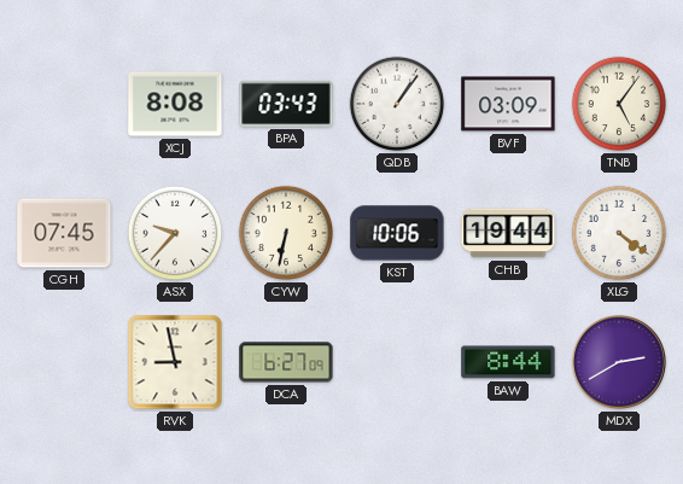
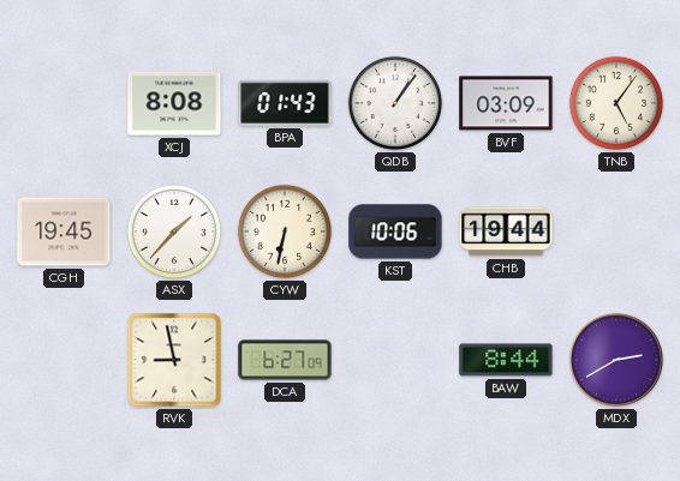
BPA: 03:43 -> 01:43
CGH: 07:45 -> 19:45
ASX: 9:37 -> 1:37
XLG: 4:21 -> none
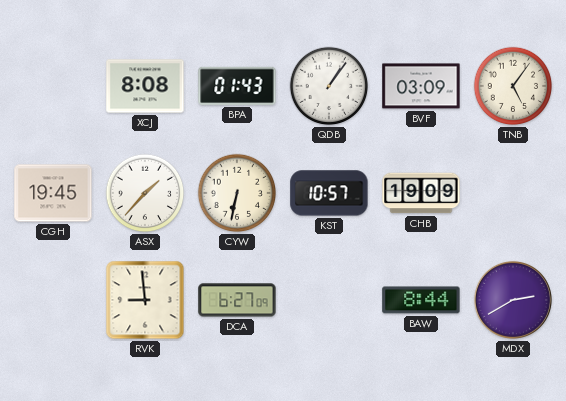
KST: 10:06 -> 10:57
CHB: 19:44 -> 19:09
RVK: 8:58 -> 8:59
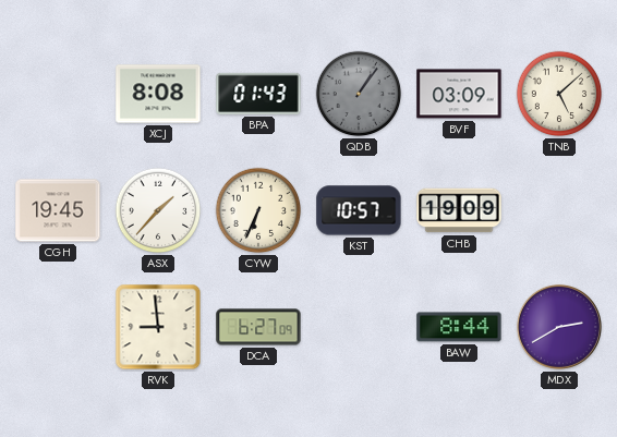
QDB dial: white -> grey
TNB: 5:06 -> 5:08
CYW: 6:32 -> 6:34
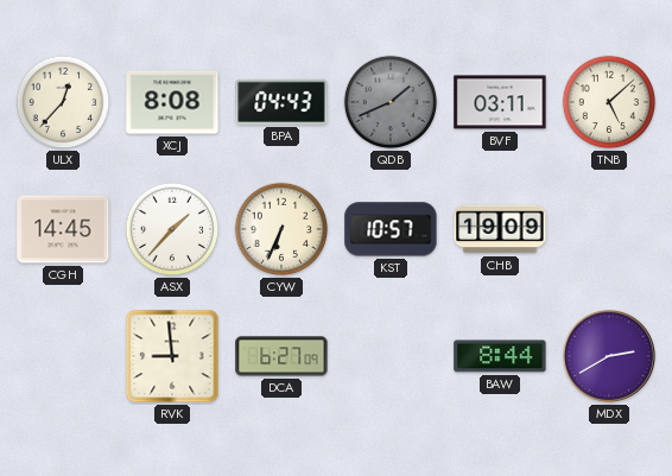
ULX: none -> 12:37
BPA: 01:43 -> 04:43
QDB: 1:06 -> 1:41
BVF: 03:09 -> 03:11
CGH: 19:45 -> 14:45
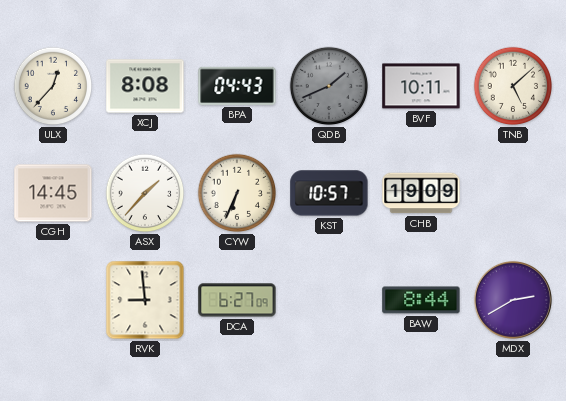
BVF: 03:11 -> 10:11
